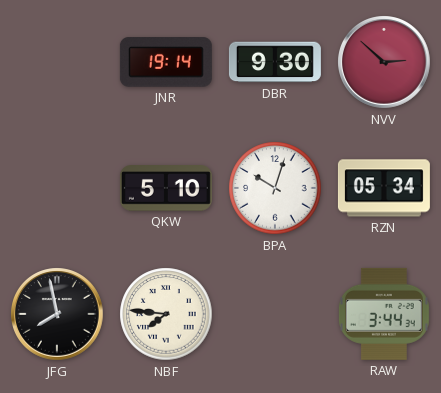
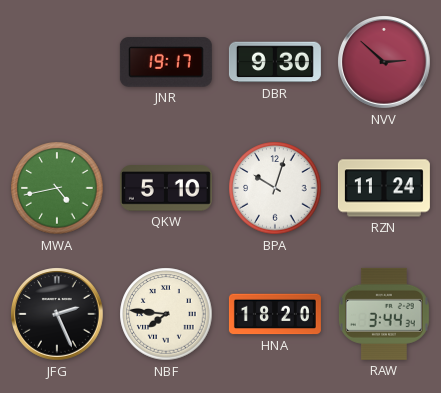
JNR: 19:14 -> 19:17
MWA: none -> 4:43
RZN: 05:34 -> 11:24
JFG: 7:58 -> 2:26
HNA: none -> 18:20
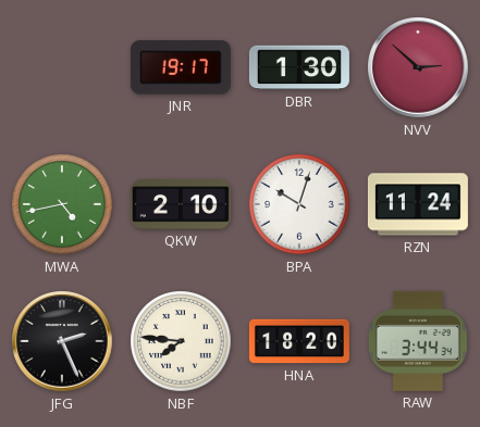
DBR: 9:30 -> 1:30
QKW: 5:10 -> 2:10
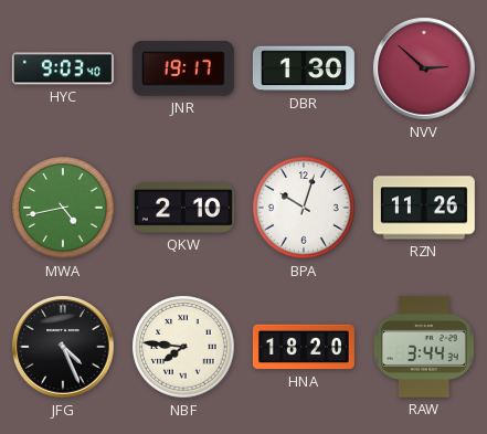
HYC: none -> 9:03
RZN: 11:24 -> 11:26
JFG: 2:26 -> 4:26
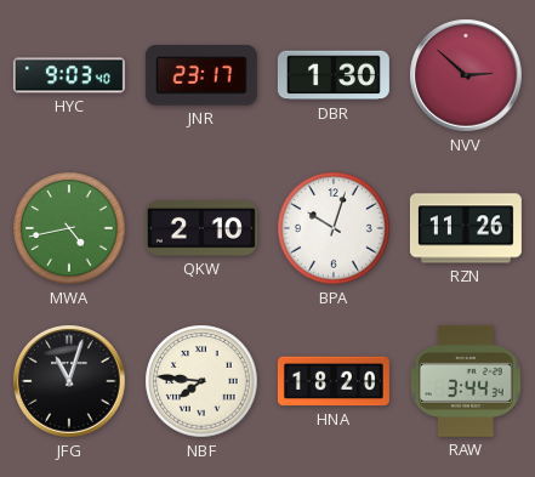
JNR: 19:17 -> 23:17
JFG: 4:26 -> 11:03
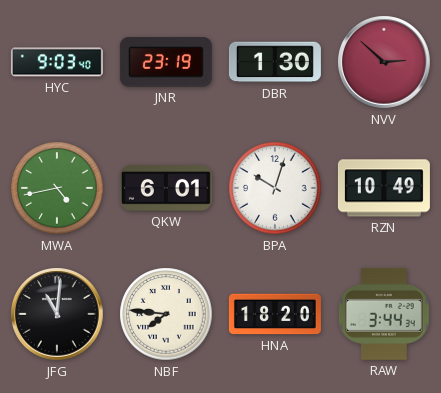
JNR: 23:17 -> 23:19
QKW: 2:10 -> 6:01
RZN: 11:26 -> 10:49
JFG: 11:03 -> 11:01
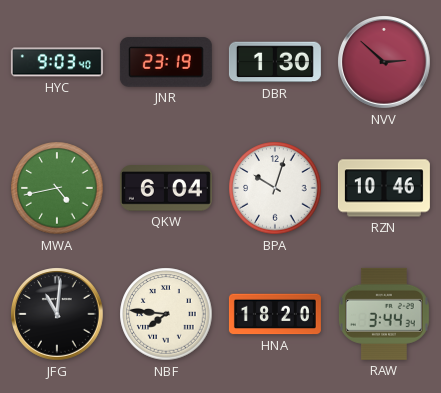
QKW: 6:01 -> 6:04
RZN: 10:49 -> 10:46
